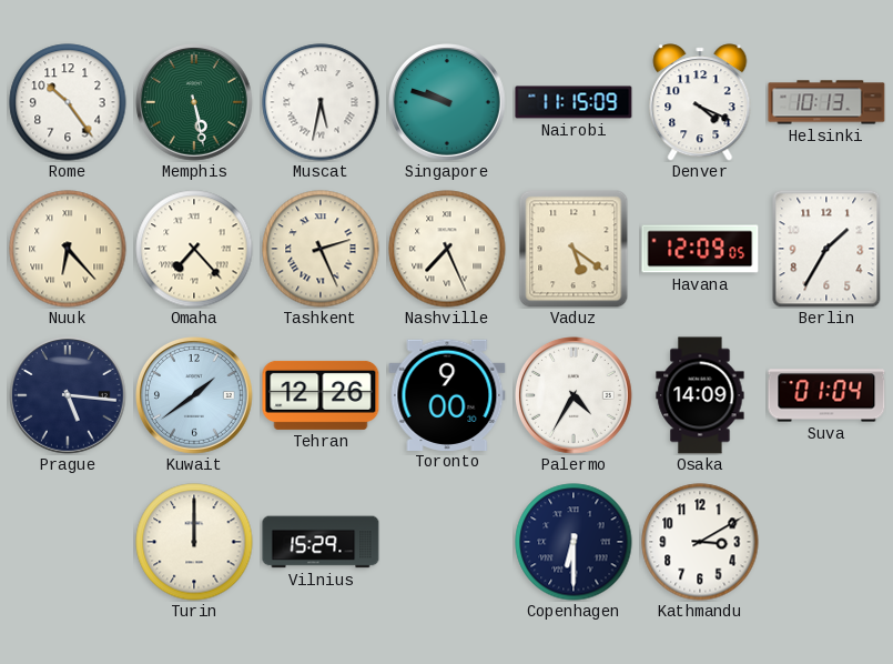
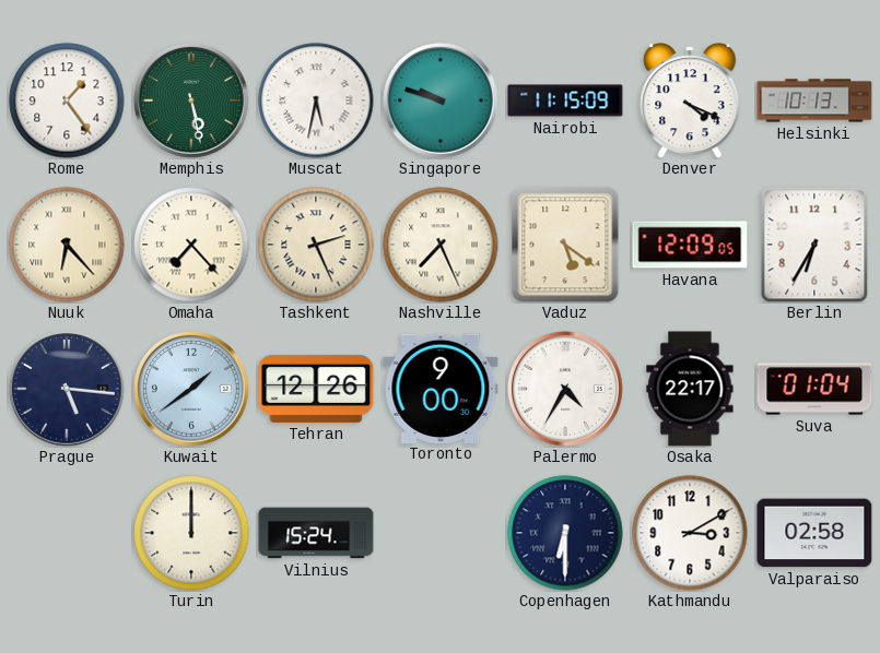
Rome: 10:24 -> 1:24
Berlin: 1:35 -> 6:35
Osaka: 14:09 -> 22:17
Vilnius: 15:29 -> 15:24
Valparaiso: none -> 02:58
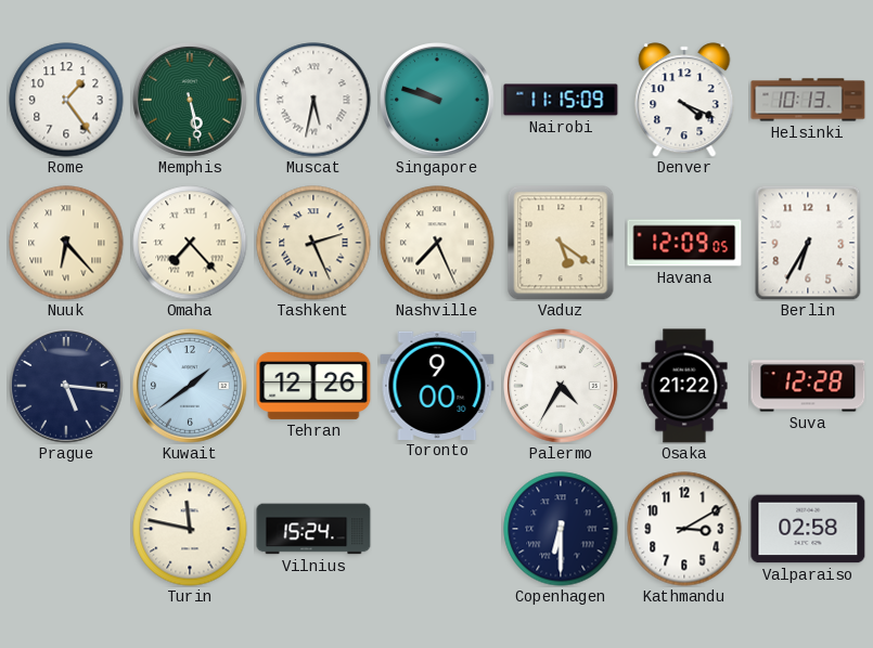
Osaka: 22:17 -> 21:22
Suva: 01:04 -> 12:28
Turin: 12:00 -> 11:47
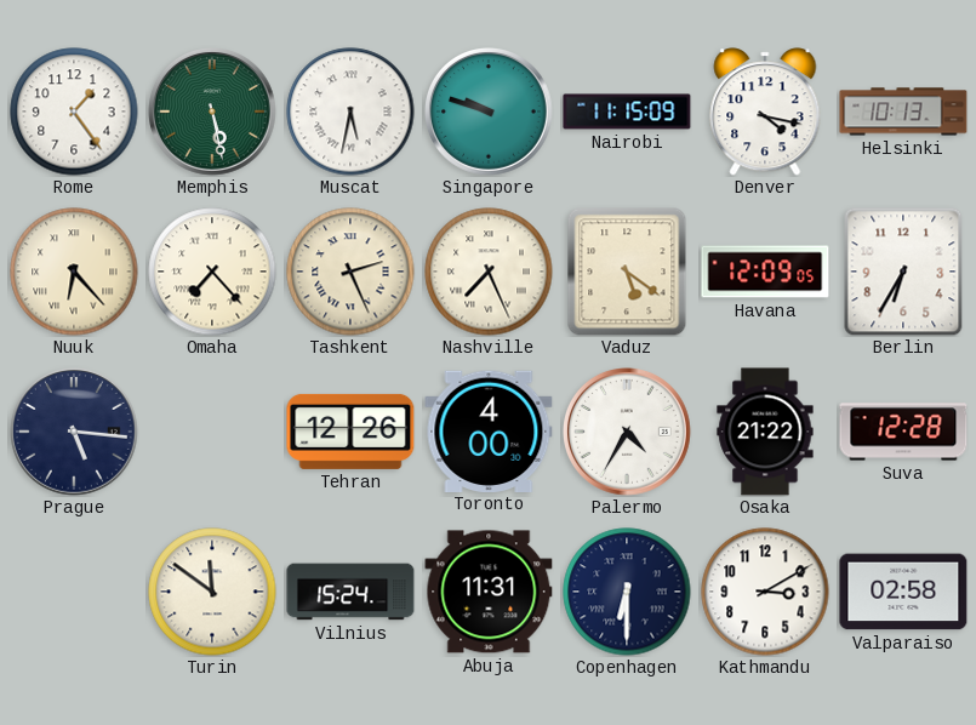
Denver: 4:19 -> 4:17
Kuwait: 1:39 -> none
Toronto: 9:00 -> 4:00
Turin: 11:47 -> 11:51
Abuja: none -> 11:31
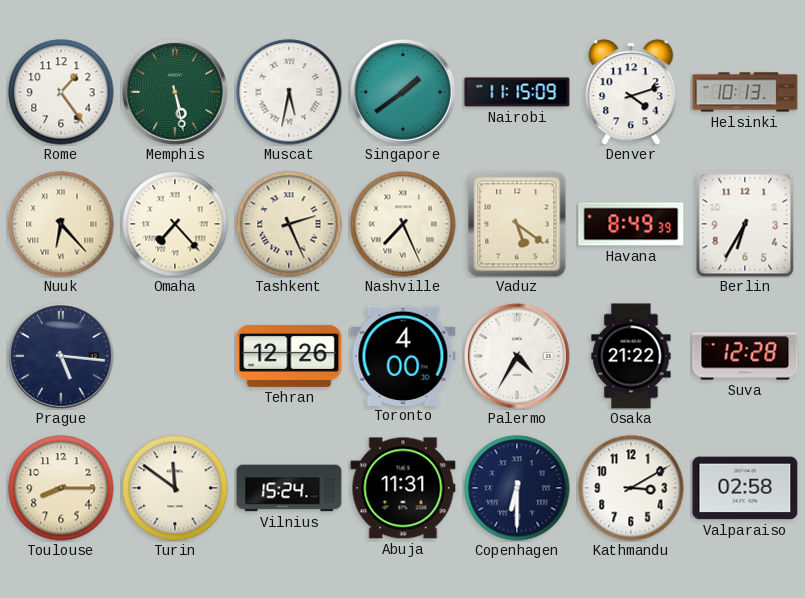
Singapore: 9:48 -> 1:39
Denver: 4:17 -> 4:12
Havana: 12:09 -> 8:49
Toulouse: none -> 8:15
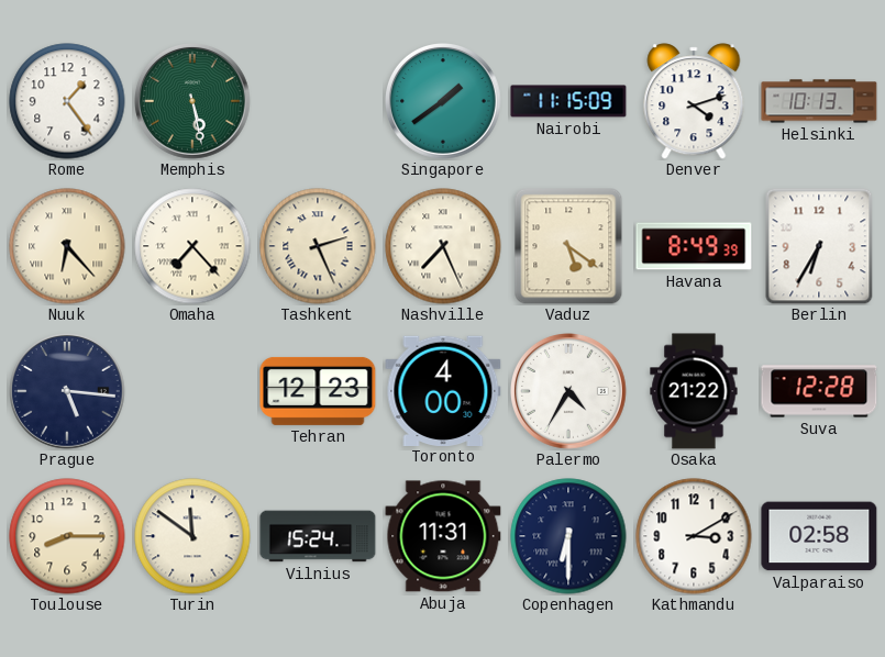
Muscat: 5:32 -> none
Tehran: 12:26 -> 12:23
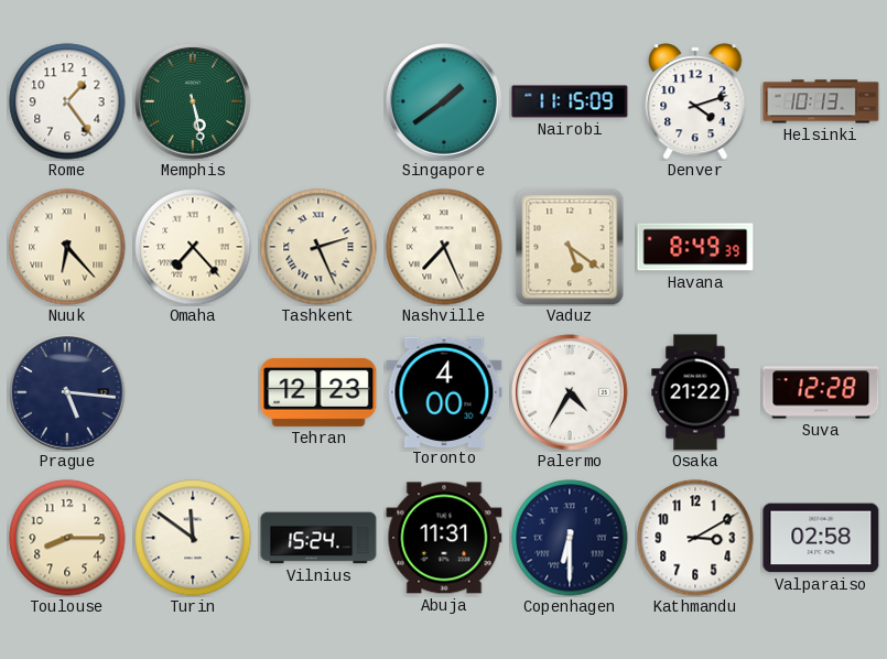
Berlin: 6:35 -> none
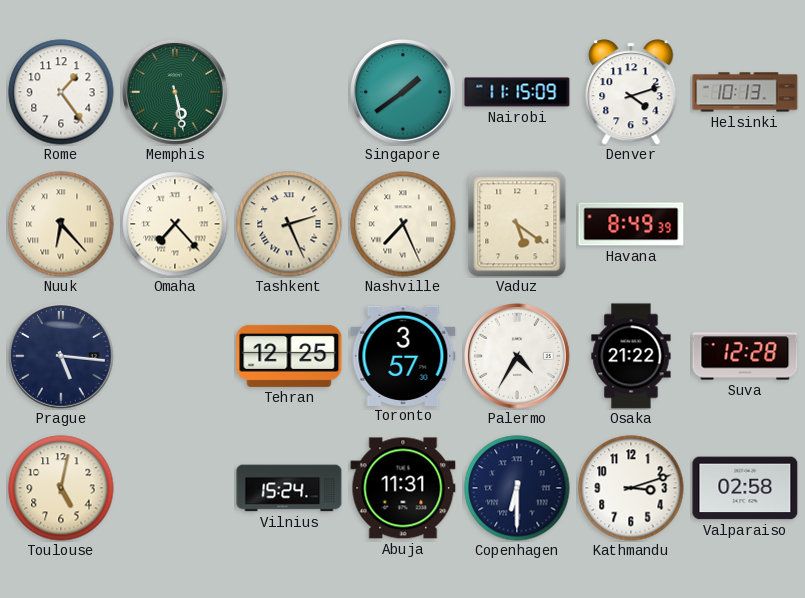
Tehran: 12:23 -> 12:25
Toronto: 4:00 -> 3:57
Toulouse: 8:15 -> 5:02
Turin: 11:51 -> none
Kathmandu: 3:10 -> 3:12
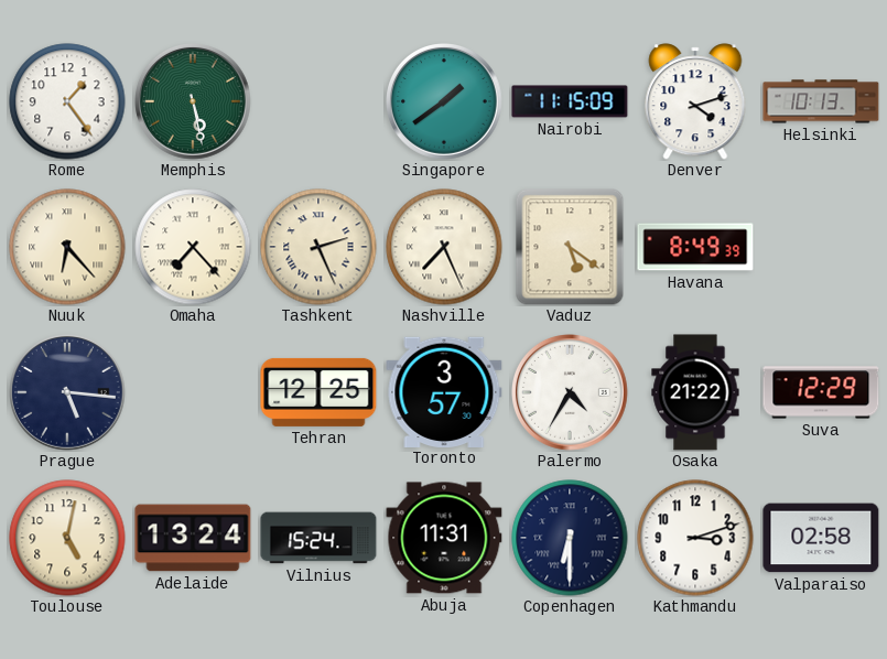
Suva: 12:28 -> 12:29
Adelaide: none -> 13:24
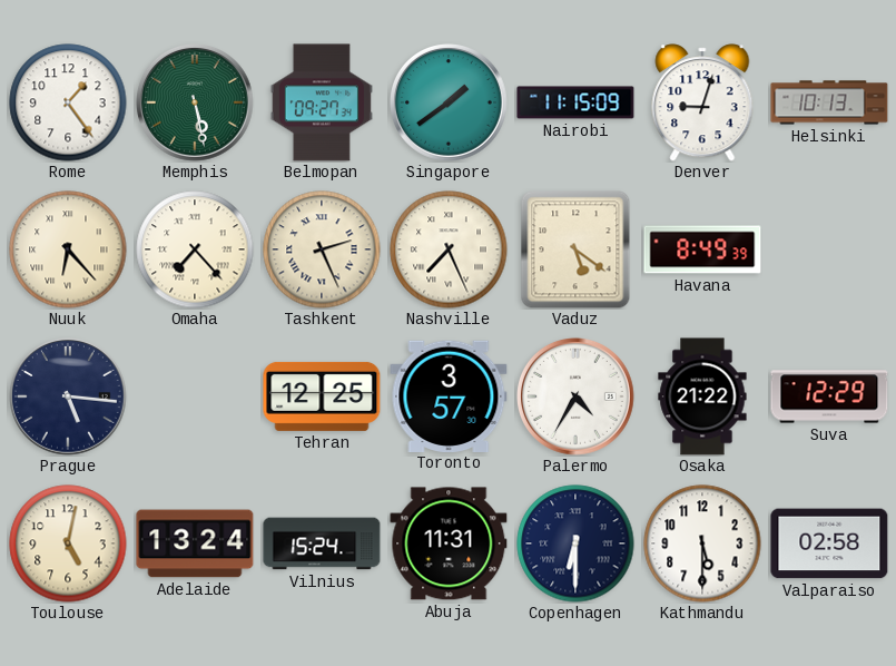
Belmopan: none -> 09:27
Denver: 4:12 -> 9:03
Kathmandu: 3:12 -> 5:30
